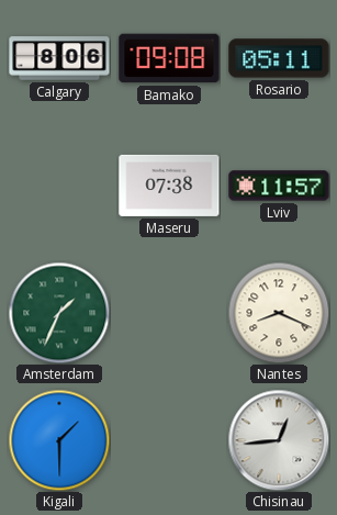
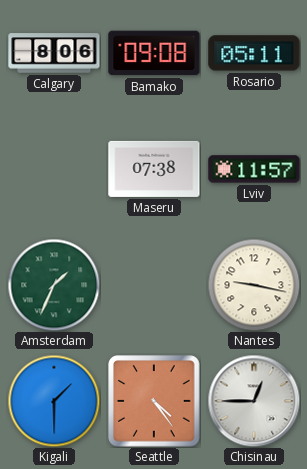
Nantes: 8:19 -> 9:17
Seattle: none -> 4:24
Chisinau: 12:44 -> 12:45
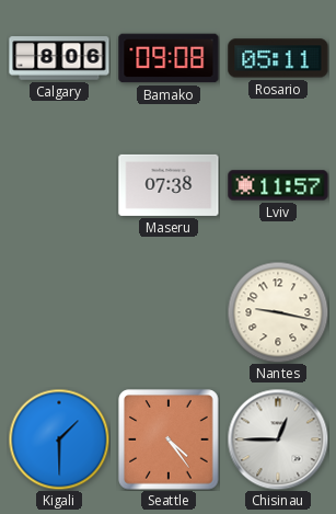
Amsterdam: 1:34 -> none
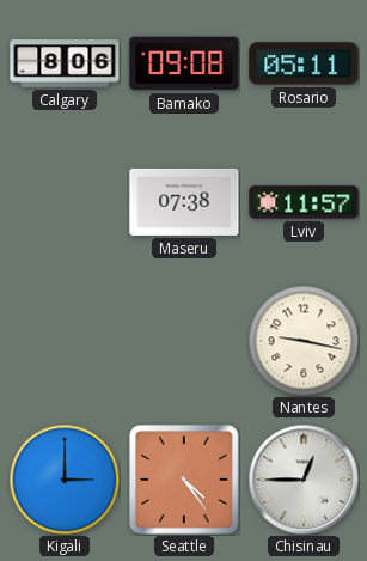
Kigali: 1:30 -> 3:00
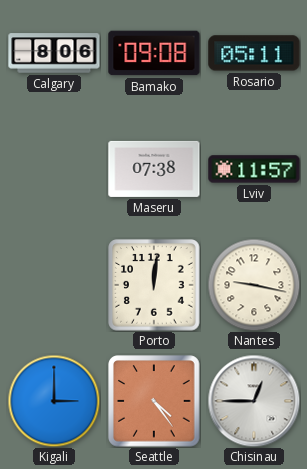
Porto: none -> 12:01
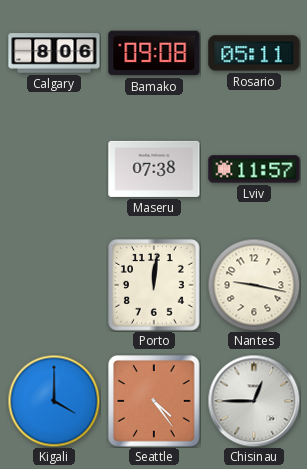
Kigali: 3:00 -> 4:00
